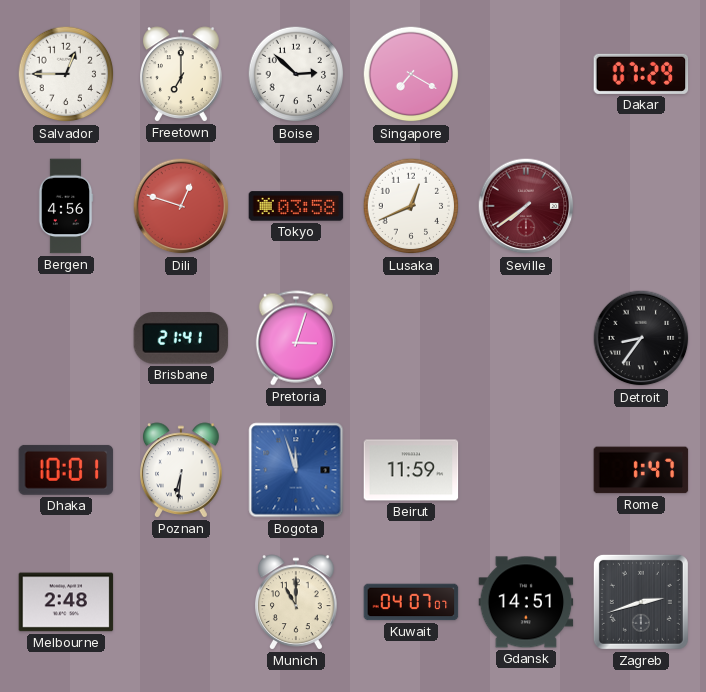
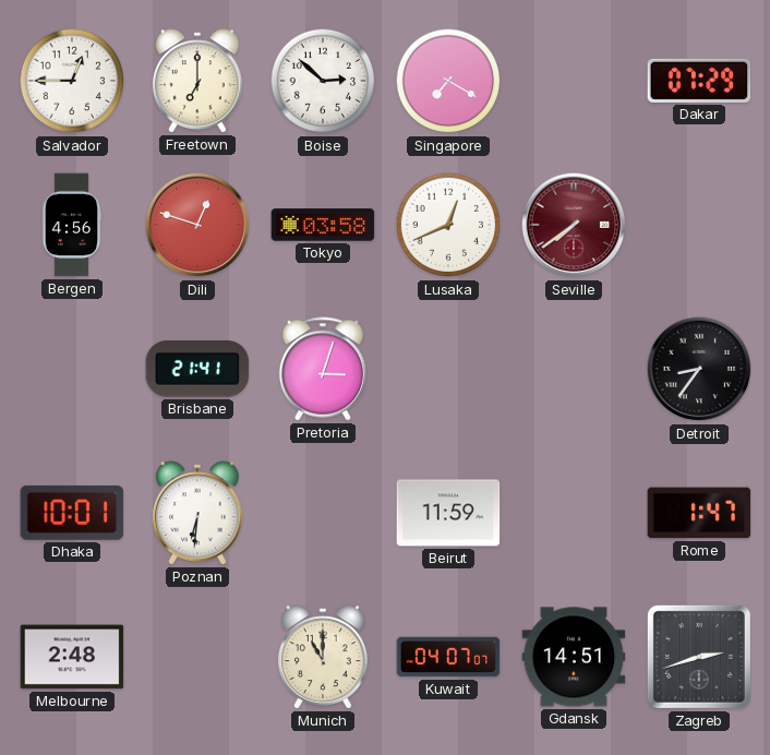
Bogota: 11:57 -> none
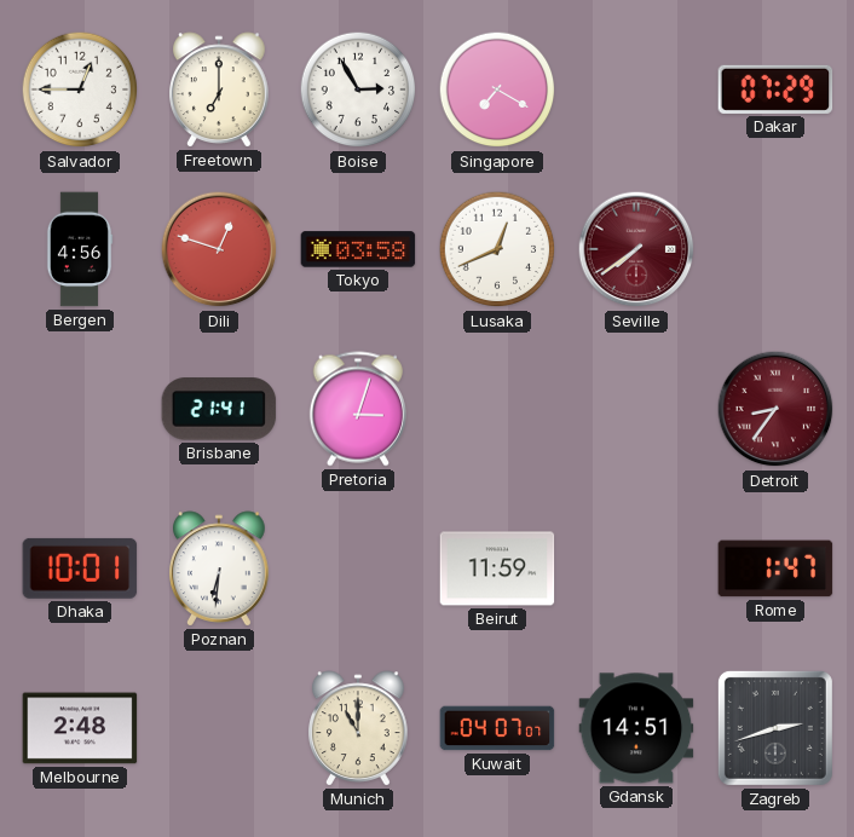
Boise: 2:52 -> 2:55
Detroit dial: black -> burgundy
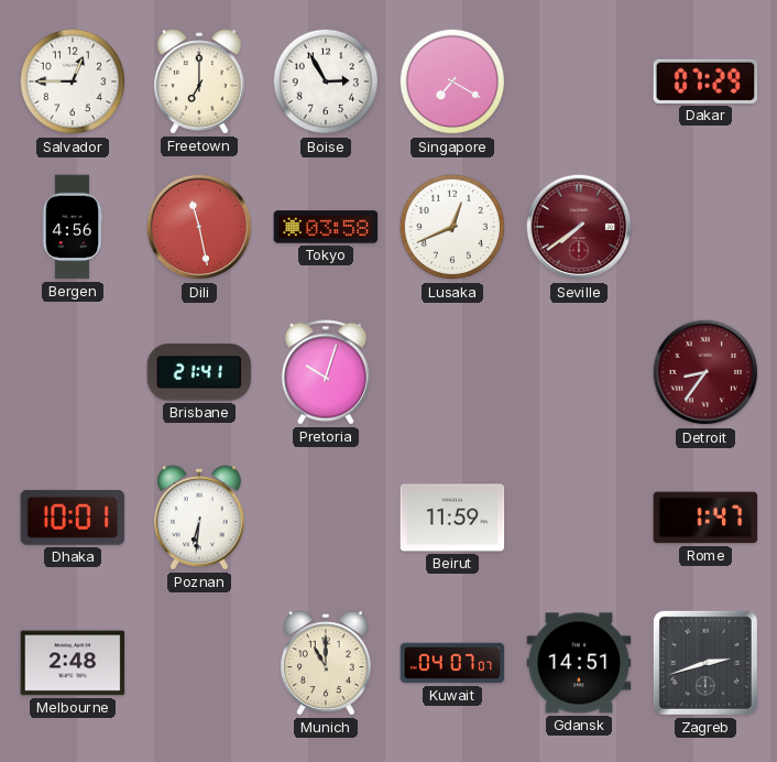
Dili: 12:48 -> 11:28
Pretoria: 3:03 -> 10:03
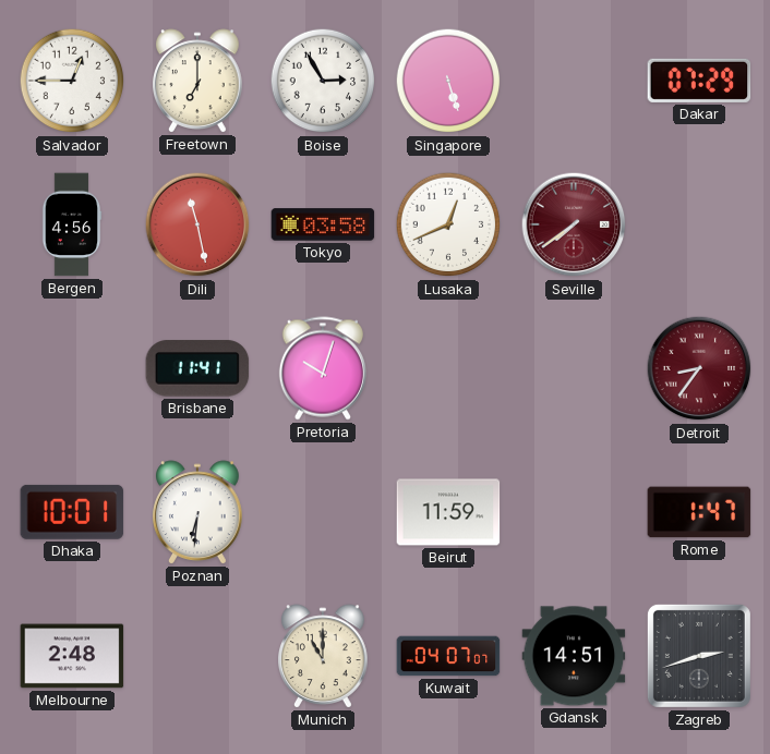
Singapore: 7:20 -> 5:27
Brisbane: 21:41 -> 11:41
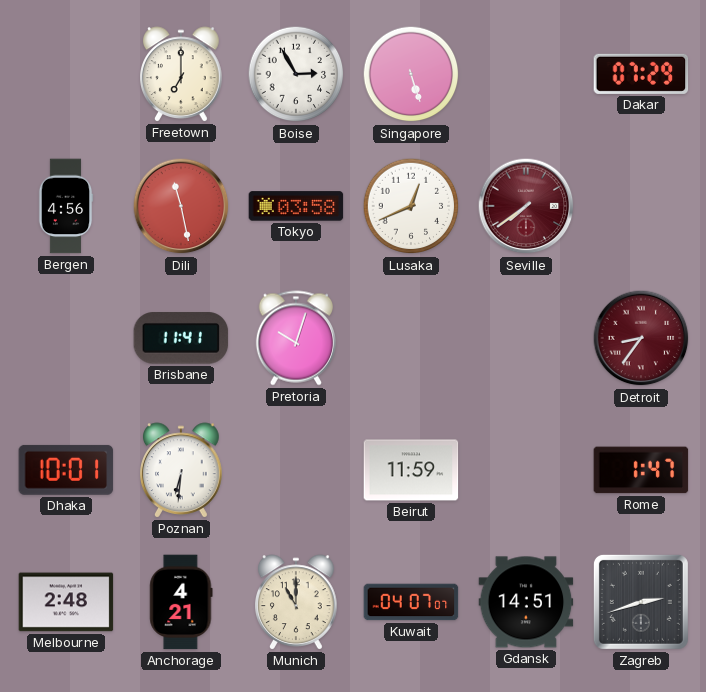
Salvador: 12:45 -> none
Anchorage: none -> 4:21
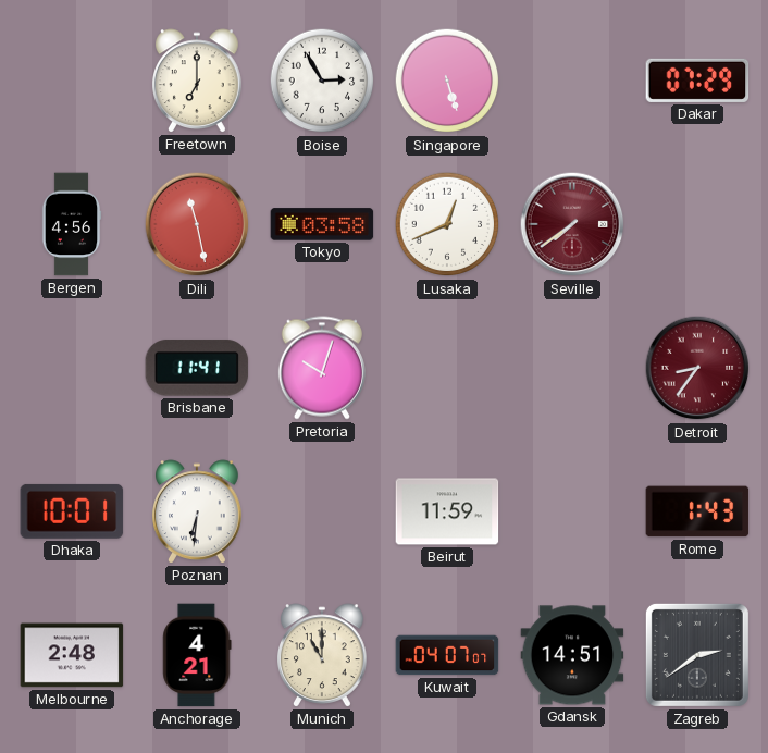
Rome: 1:47 -> 1:43
Zagreb: 2:42 -> 2:39
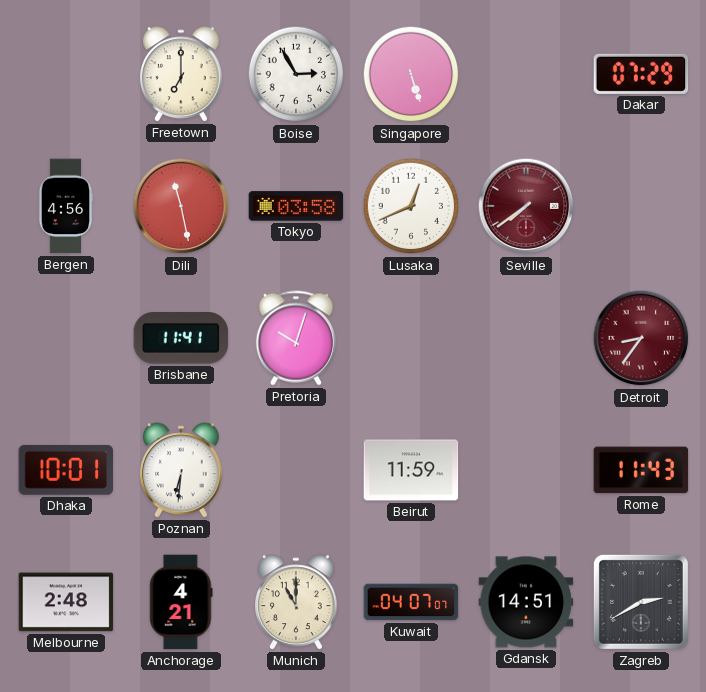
Rome: 1:43 -> 11:43
Zagreb: 2:39 -> 2:40
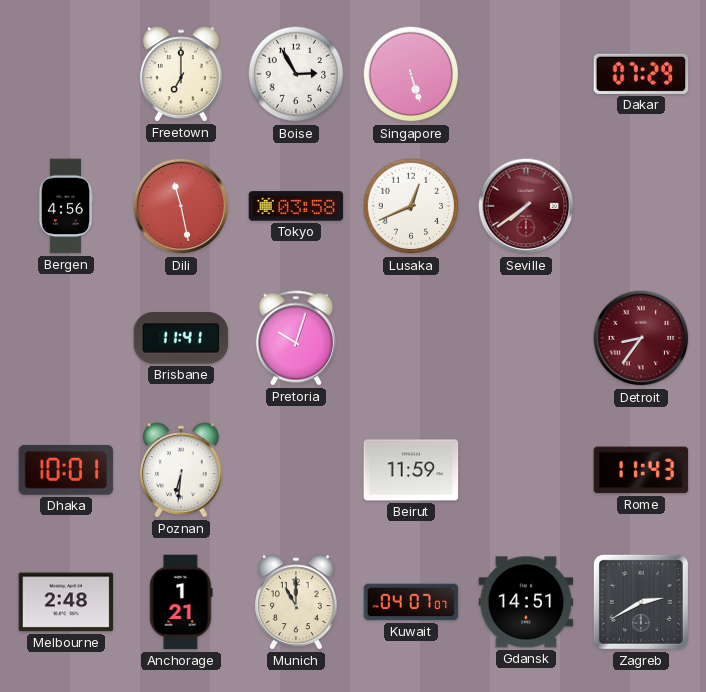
Anchorage: 4:21 -> 1:21
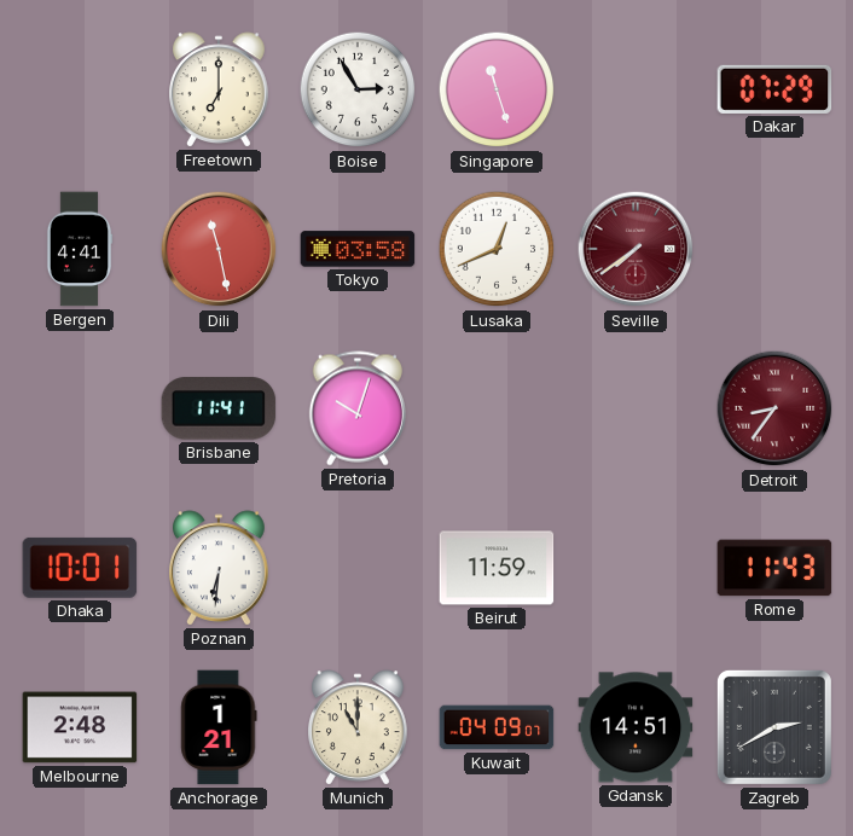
Singapore: 5:27 -> 11:27
Bergen: 4:56 -> 4:41
Kuwait: 04:07 -> 04:09
